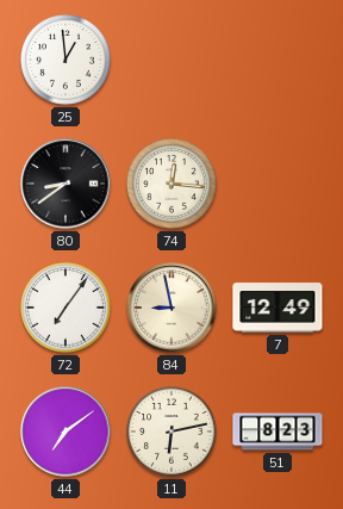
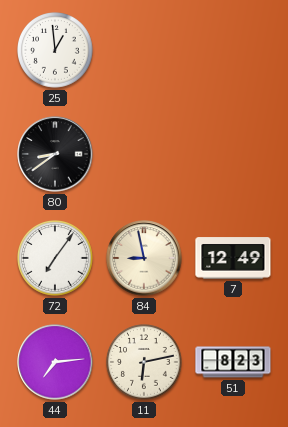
74: 12:16 -> none
44: 7:09 -> 7:14
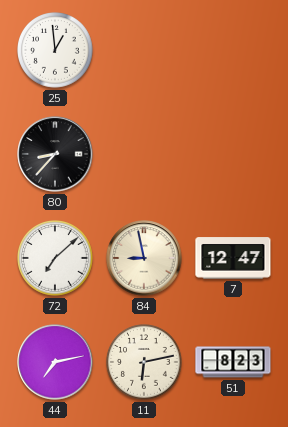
80: 8:39 -> 8:37
72: 7:06 -> 7:08
7: 12:49 -> 12:47
44: 7:14 -> 7:13
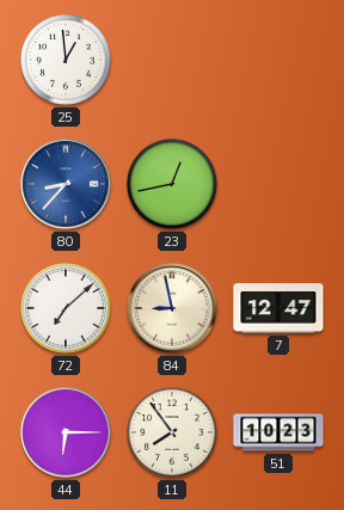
80 dial: black -> blue
23: none -> 12:43
44: 7:13 -> 6:15
11: 6:13 -> 7:54
51: 8:23 -> 10:23
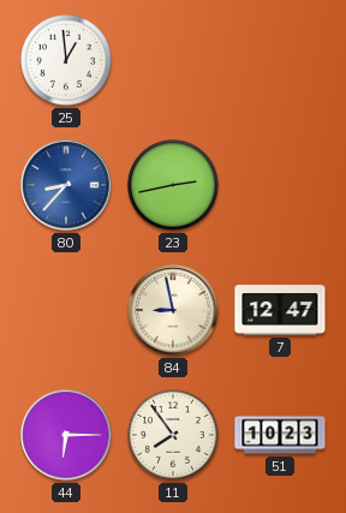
23: 12:43 -> 2:43
72: 7:08 -> none
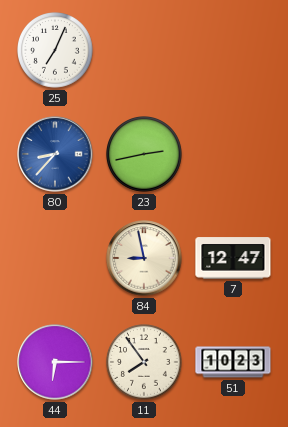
25: 12:59 -> 7:04
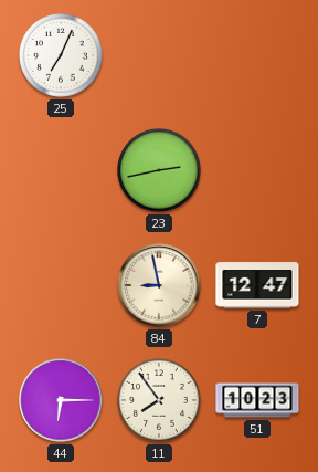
80: 8:37 -> none
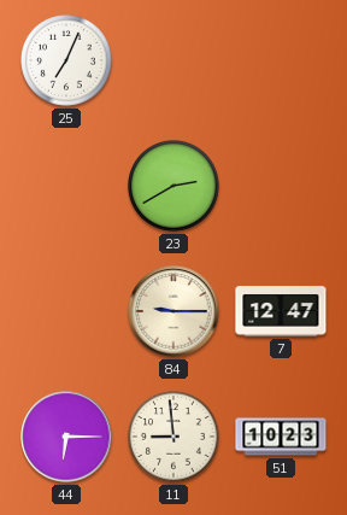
23: 2:43 -> 2:40
84: 8:58 -> 9:15
11: 7:54 -> 8:59
